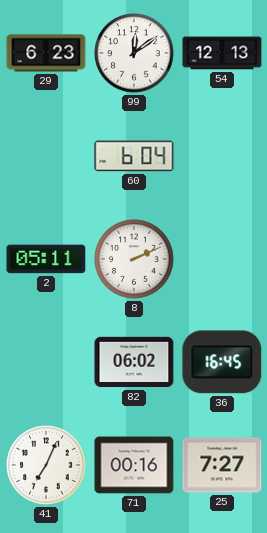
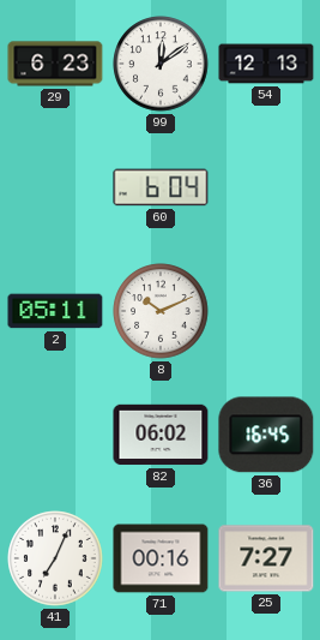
8: 2:11 -> 10:11
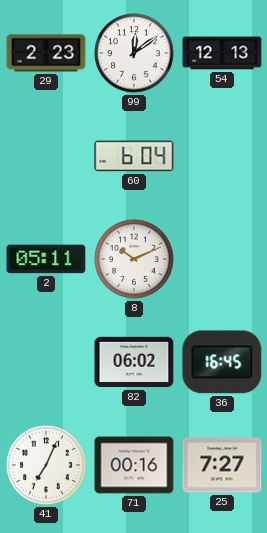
29: 6:23 -> 2:23
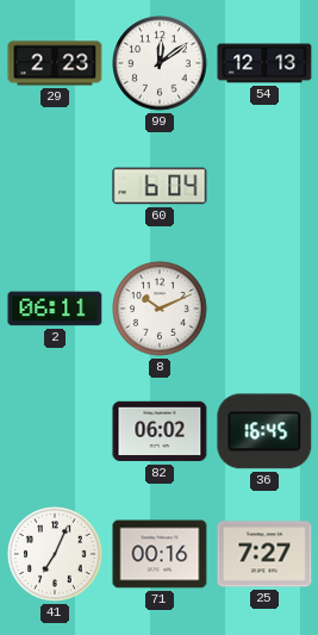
2: 05:11 -> 06:11
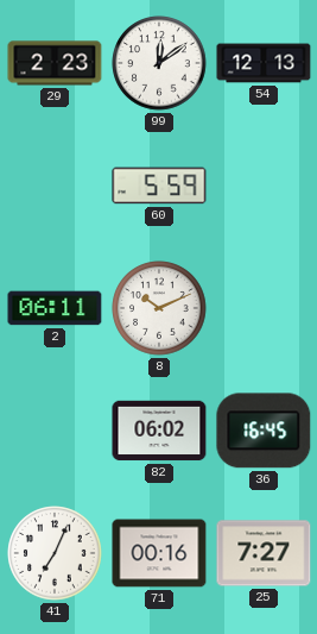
60: 6:04 -> 5:59
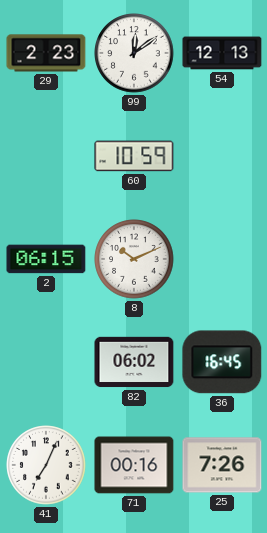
60: 5:59 -> 10:59
2: 06:11 -> 06:15
25: 7:27 -> 7:26
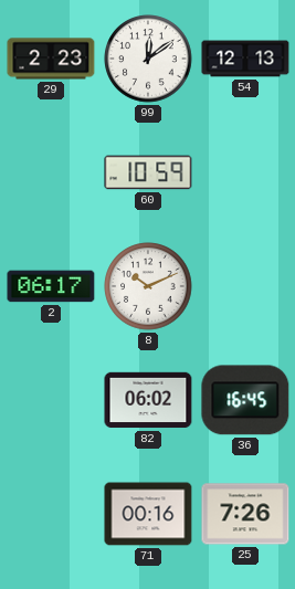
2: 06:15 -> 06:17
41: 7:04 -> none
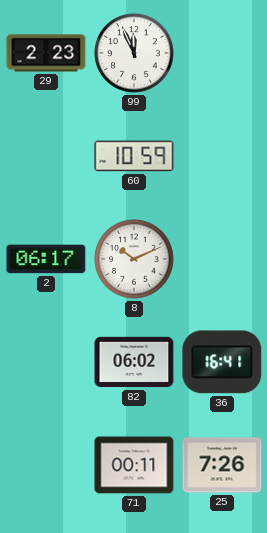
99: 12:09 -> 11:56
54: 12:13 -> none
36: 16:45 -> 16:41
71: 00:16 -> 00:11
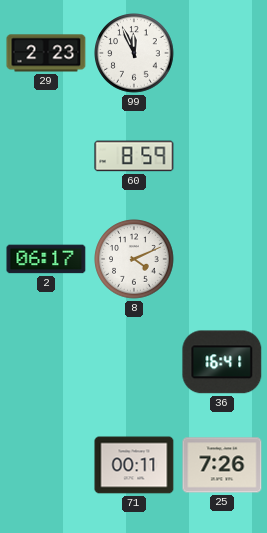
60: 10:59 -> 8:59
8: 10:11 -> 4:11
82: 06:02 -> none
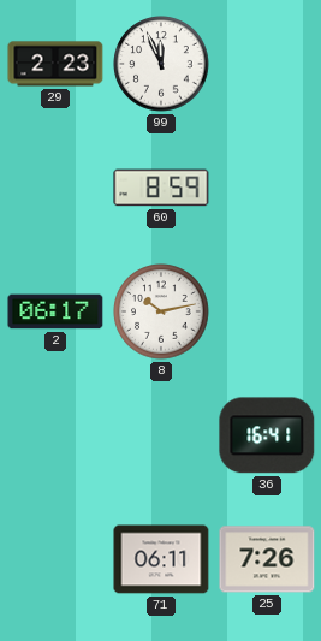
8: 4:11 -> 10:13
71: 00:11 -> 06:11
